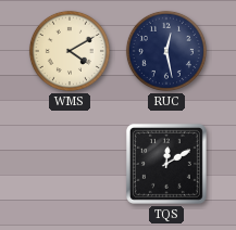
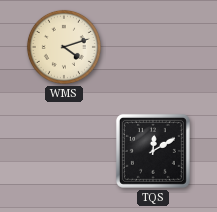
WMS: 4:10 -> 4:12
RUC: 12:28 -> none
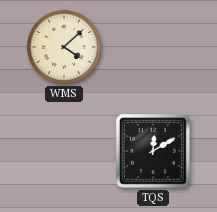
WMS: 4:12 -> 4:08
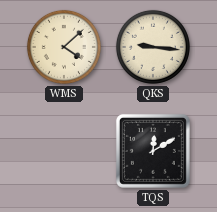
QKS: none -> 9:16
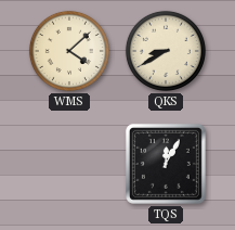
QKS: 9:16 -> 8:40
TQS: 12:10 -> 12:05
